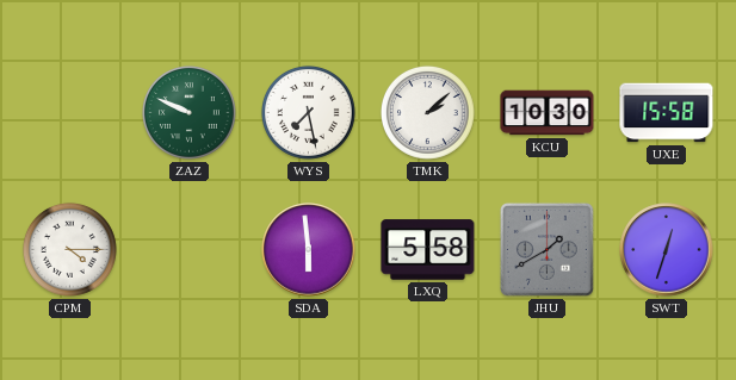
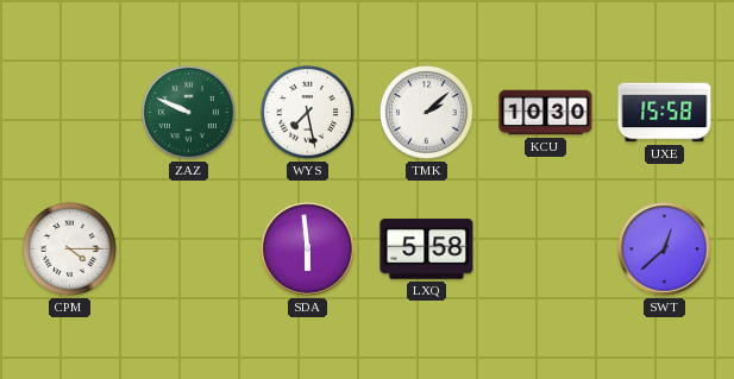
JHU: 1:40 -> none
SWT: 12:33 -> 12:38
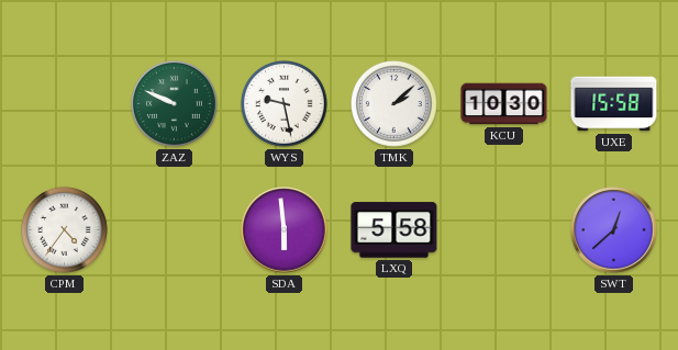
WYS: 7:28 -> 9:28
CPM: 4:15 -> 4:36
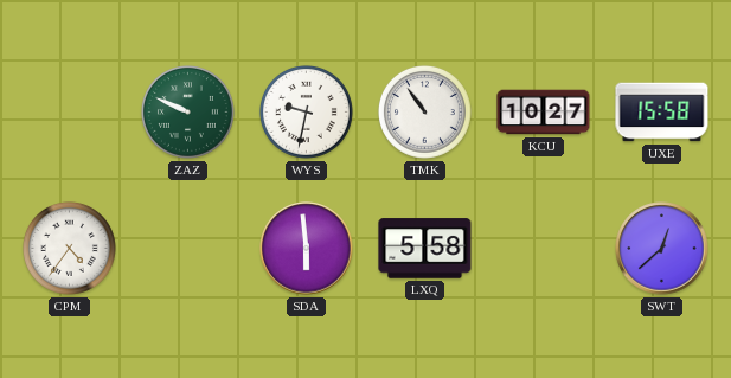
WYS: 9:28 -> 9:32
TMK: 2:08 -> 10:54
KCU: 10:30 -> 10:27
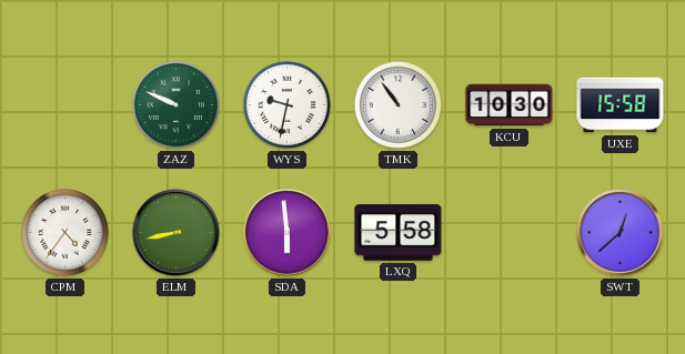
KCU: 10:27 -> 10:30
ELM: none -> 8:43
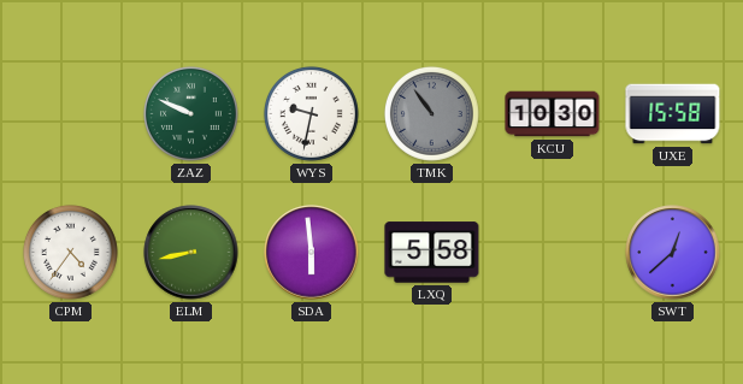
TMK dial: white -> grey
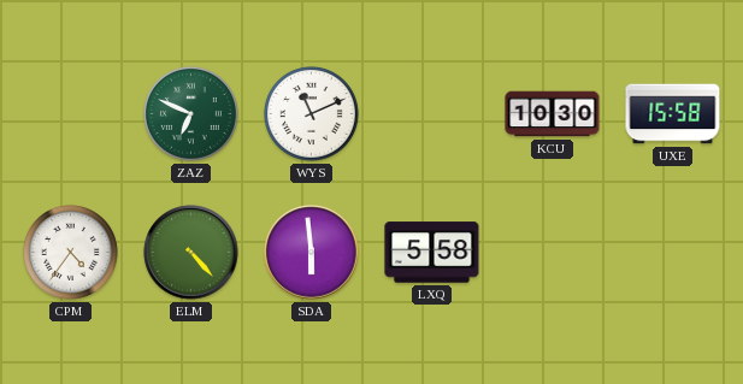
ZAZ: 9:49 -> 6:49
WYS: 9:32 -> 11:11
TMK: 10:54 -> none
ELM: 8:43 -> 4:23
SWT: 12:38 -> none
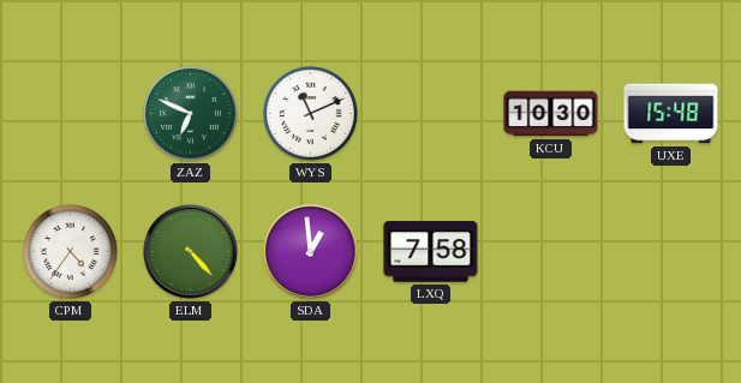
UXE: 15:58 -> 15:48
SDA: 5:59 -> 12:59
LXQ: 5:58 -> 7:58
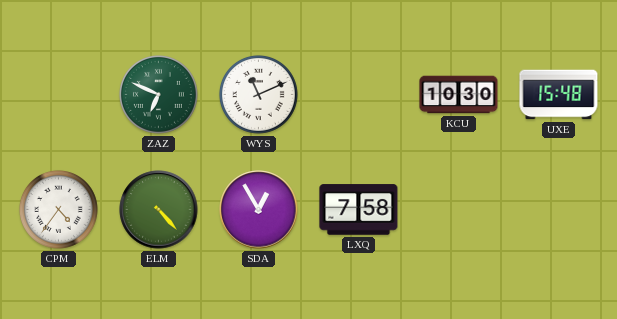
SDA: 12:59 -> 12:55
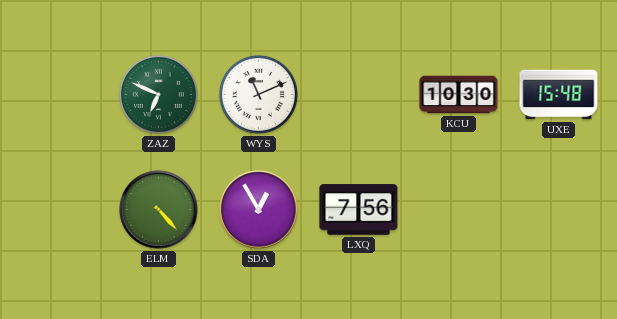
CPM: 4:36 -> none
LXQ: 7:58 -> 7:56
